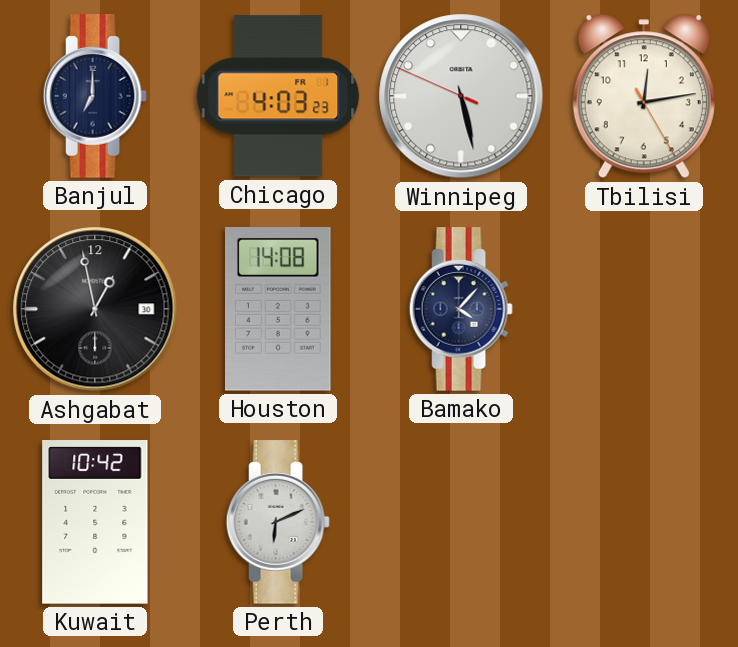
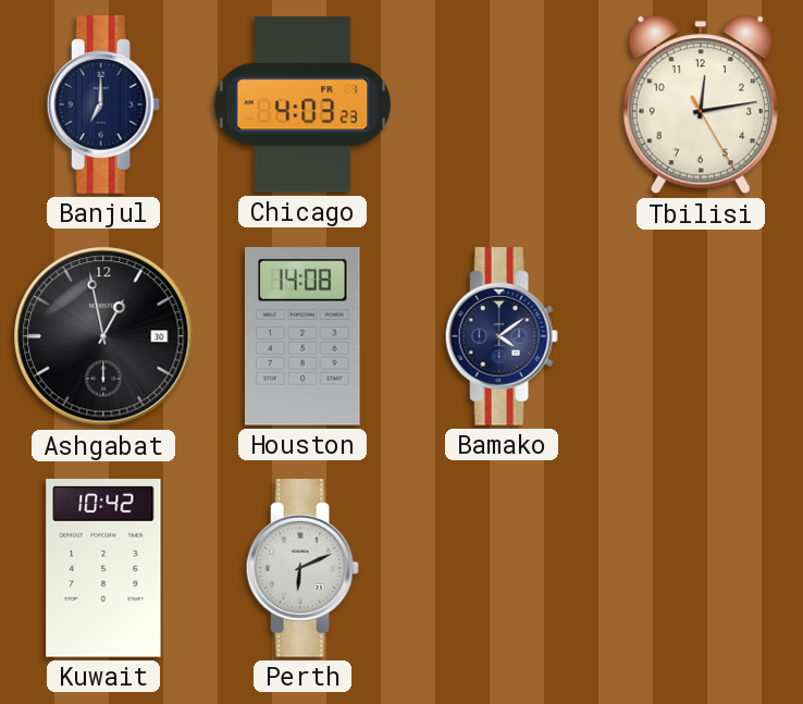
Winnipeg: 5:27 -> none
Bamako: 4:07 -> 4:09
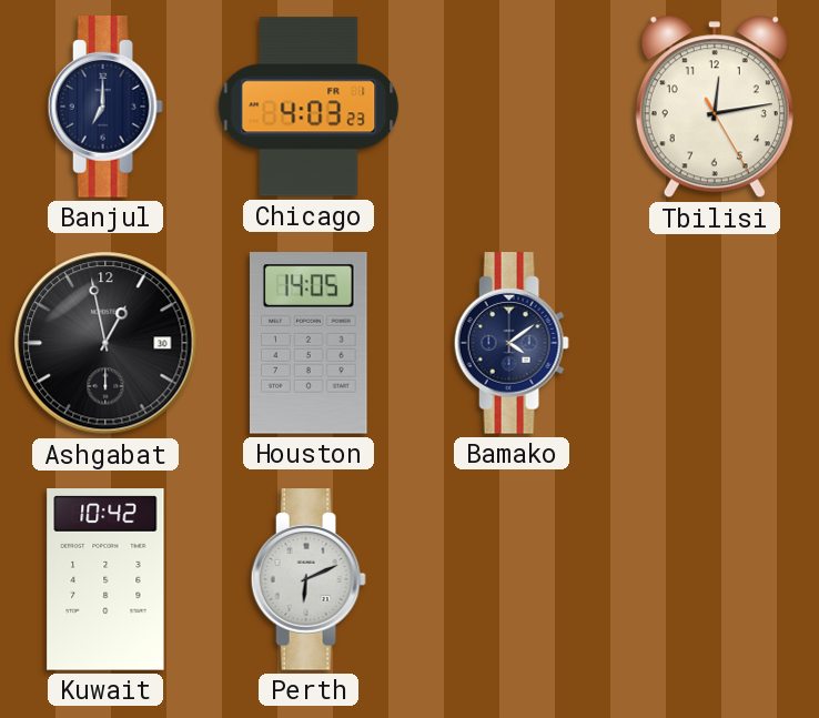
Houston: 14:08 -> 14:05
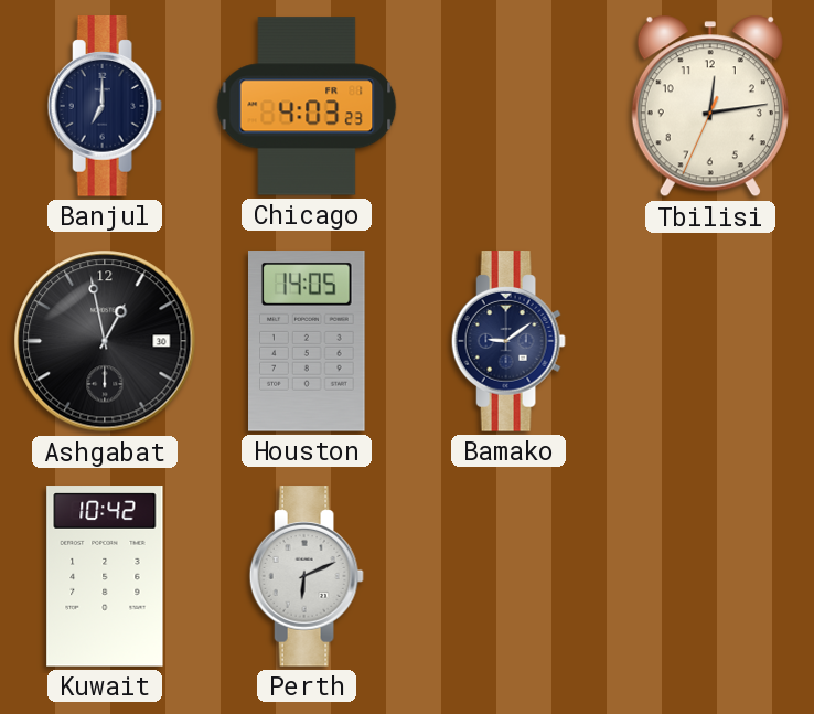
Tbilisi: 12:13:25 -> 12:13:34
Bamako: 4:09 -> 9:09
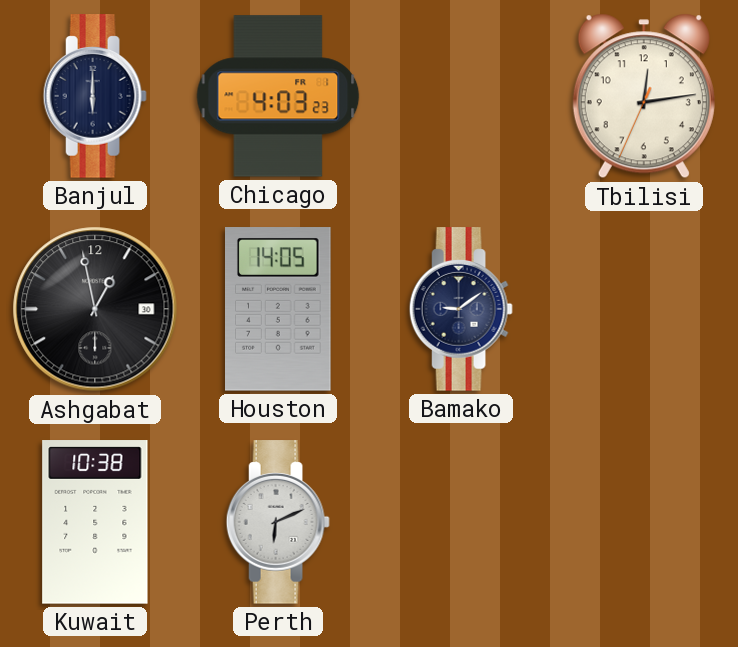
Banjul: 7:00 -> 6:00
Kuwait: 10:42 -> 10:38
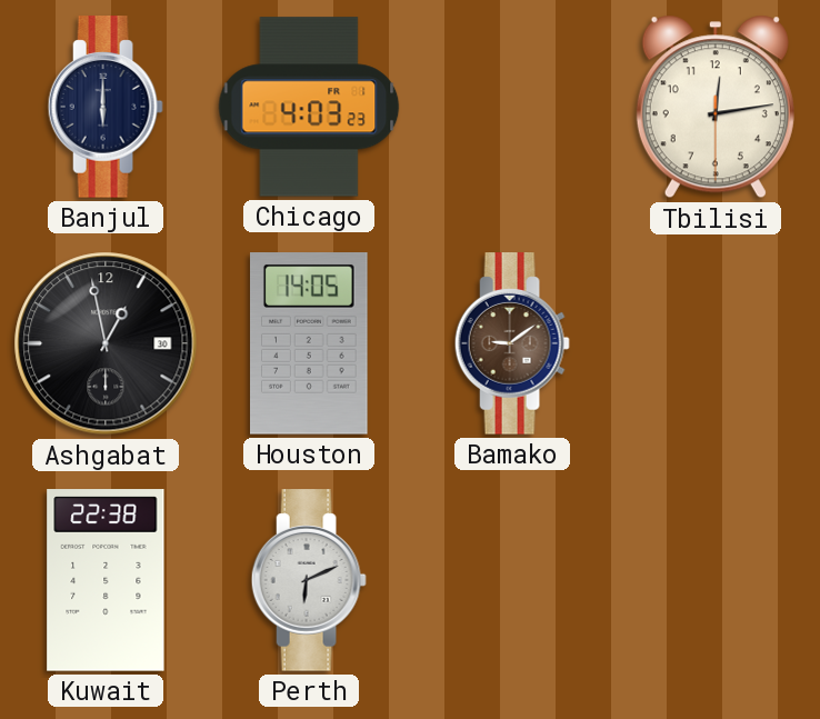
Tbilisi: 12:13:34 -> 12:13:30
Bamako dial: navy -> brown
Kuwait: 10:38 -> 22:38
